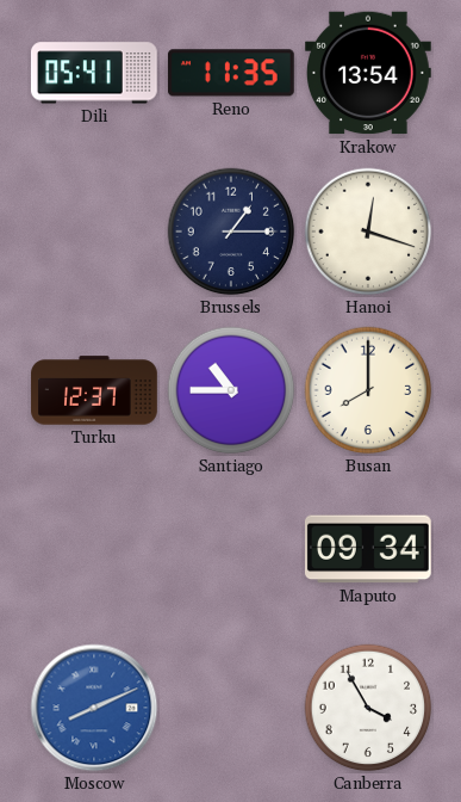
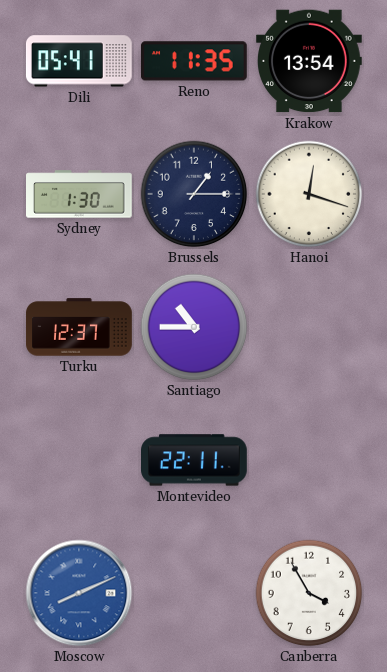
Sydney: none -> 1:30
Busan: 8:00 -> none
Montevideo: none -> 22:11
Maputo: 09:34 -> none
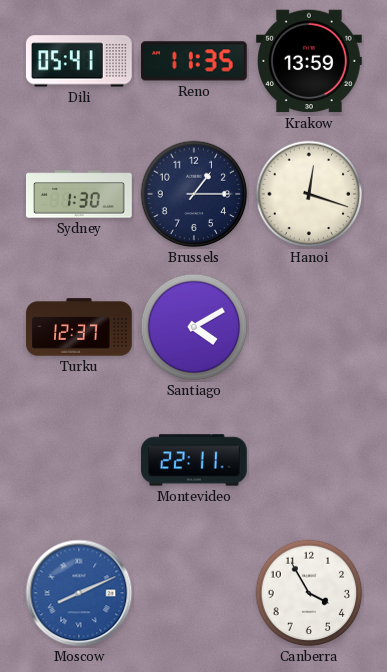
Krakow: 13:54 -> 13:59
Santiago: 10:45 -> 4:10
